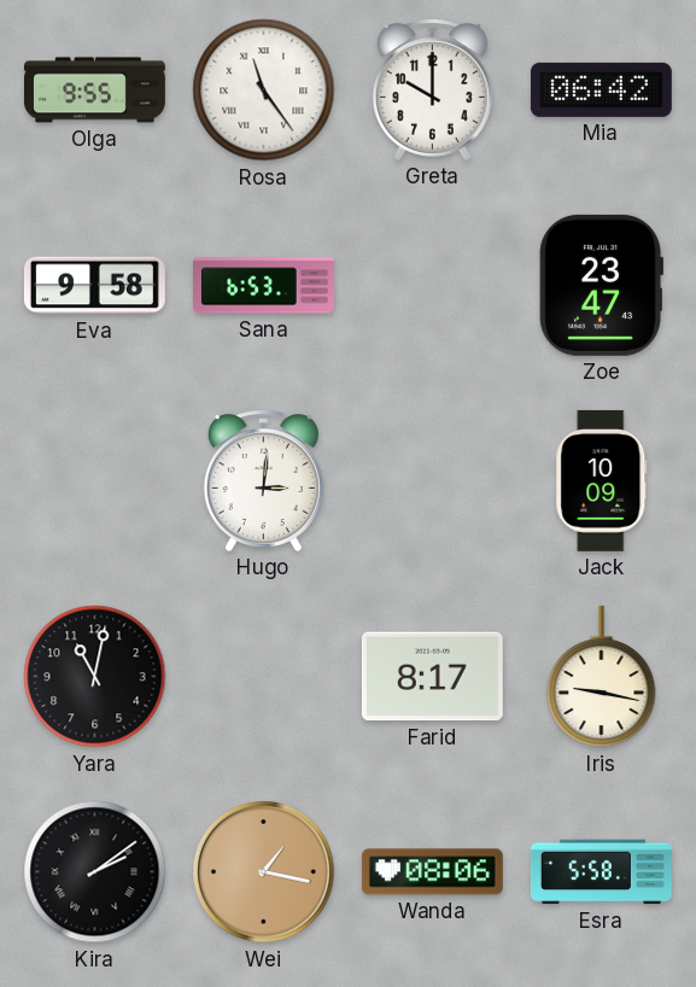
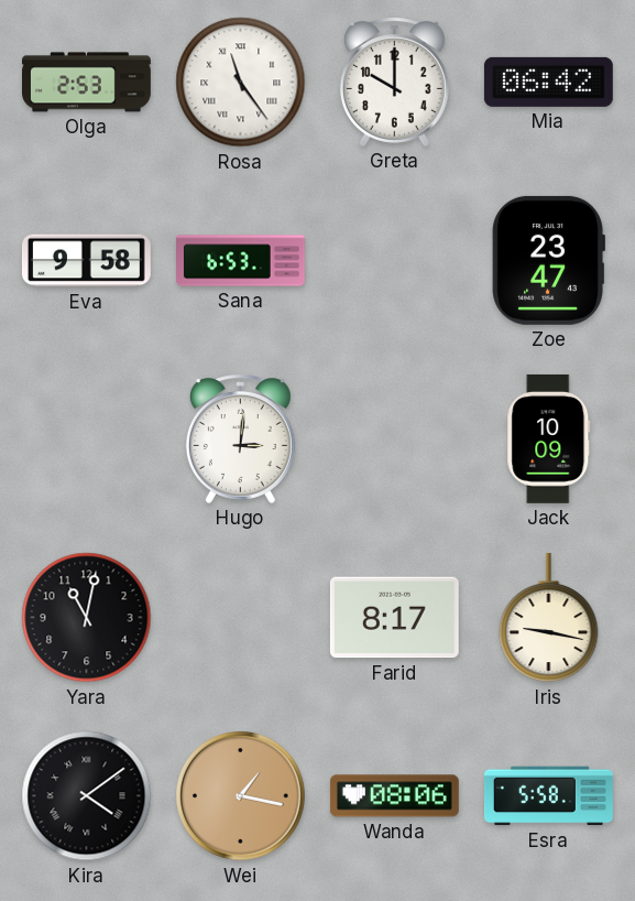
Olga: 9:55 -> 2:53
Kira: 2:09 -> 4:09
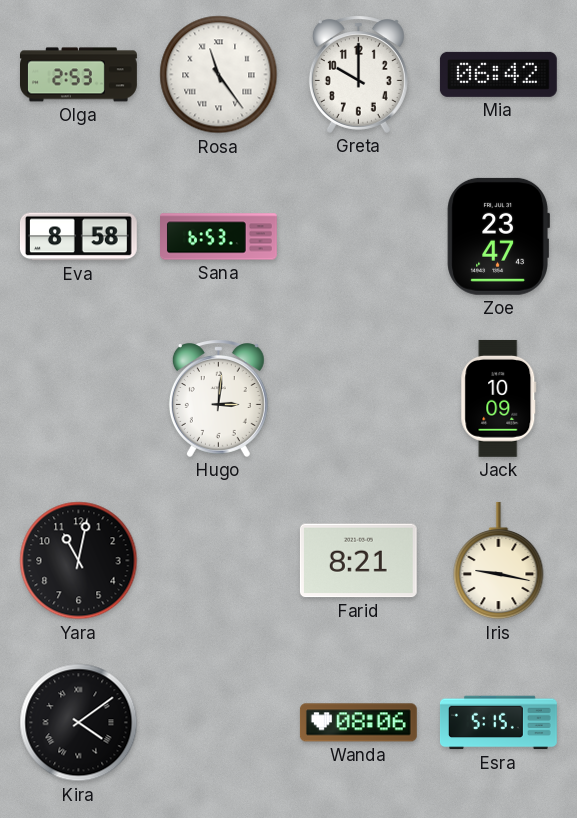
Eva: 9:58 -> 8:58
Farid: 8:17 -> 8:21
Wei: 1:17 -> none
Esra: 5:58 -> 5:15
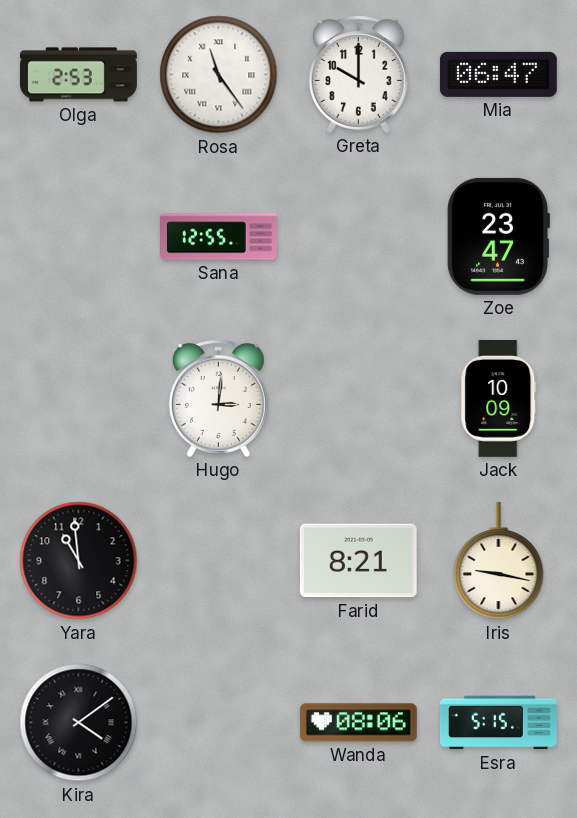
Mia: 06:42 -> 06:47
Eva: 8:58 -> none
Sana: 6:53 -> 12:55
Yara: 11:02 -> 10:59
